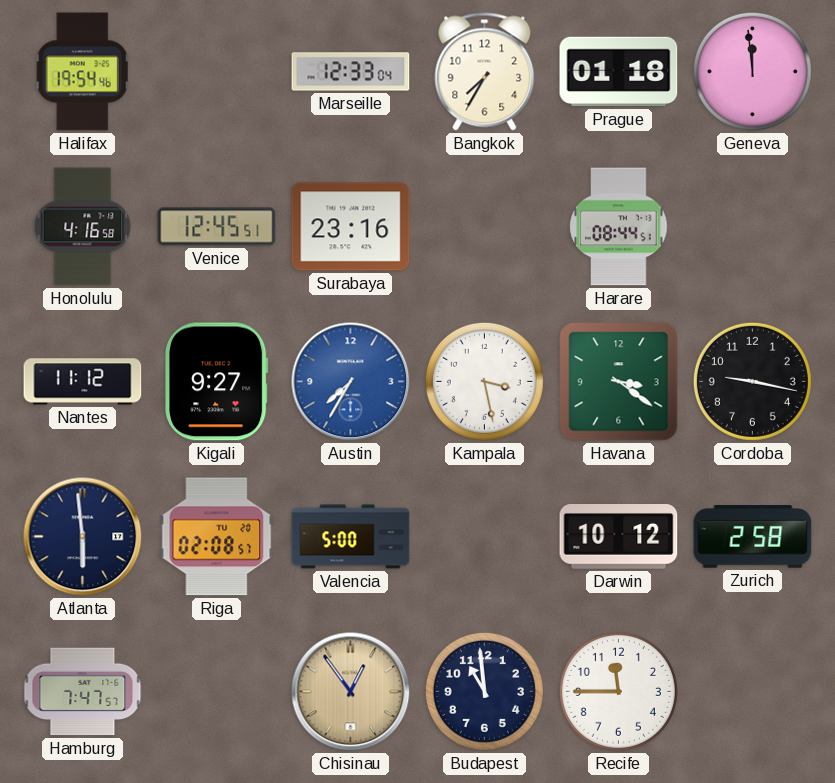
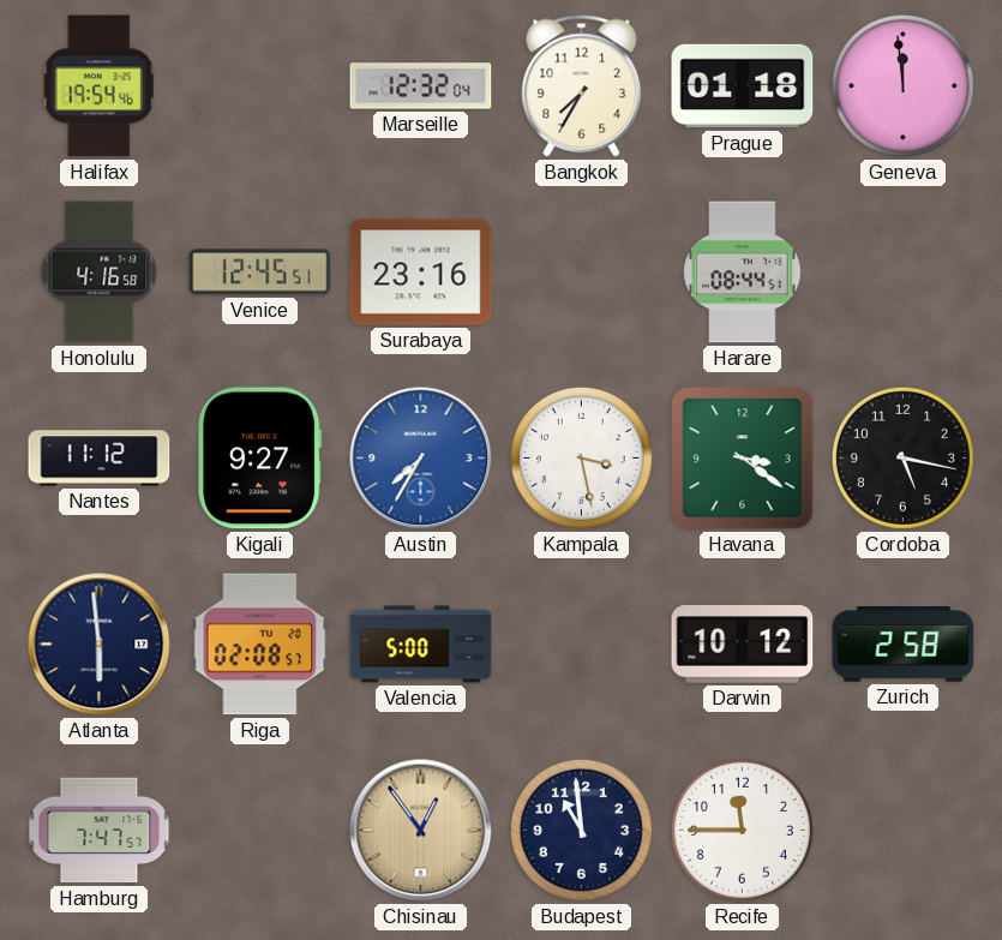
Marseille: 12:33 -> 12:32
Cordoba: 9:17 -> 5:17
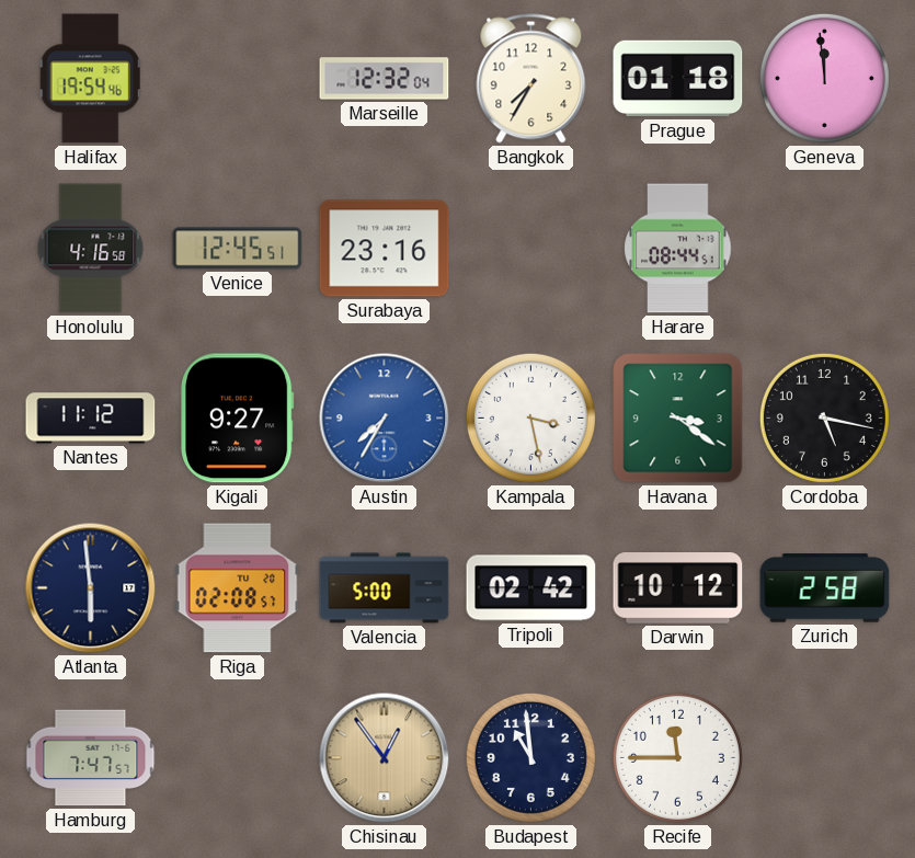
Tripoli: none -> 02:42
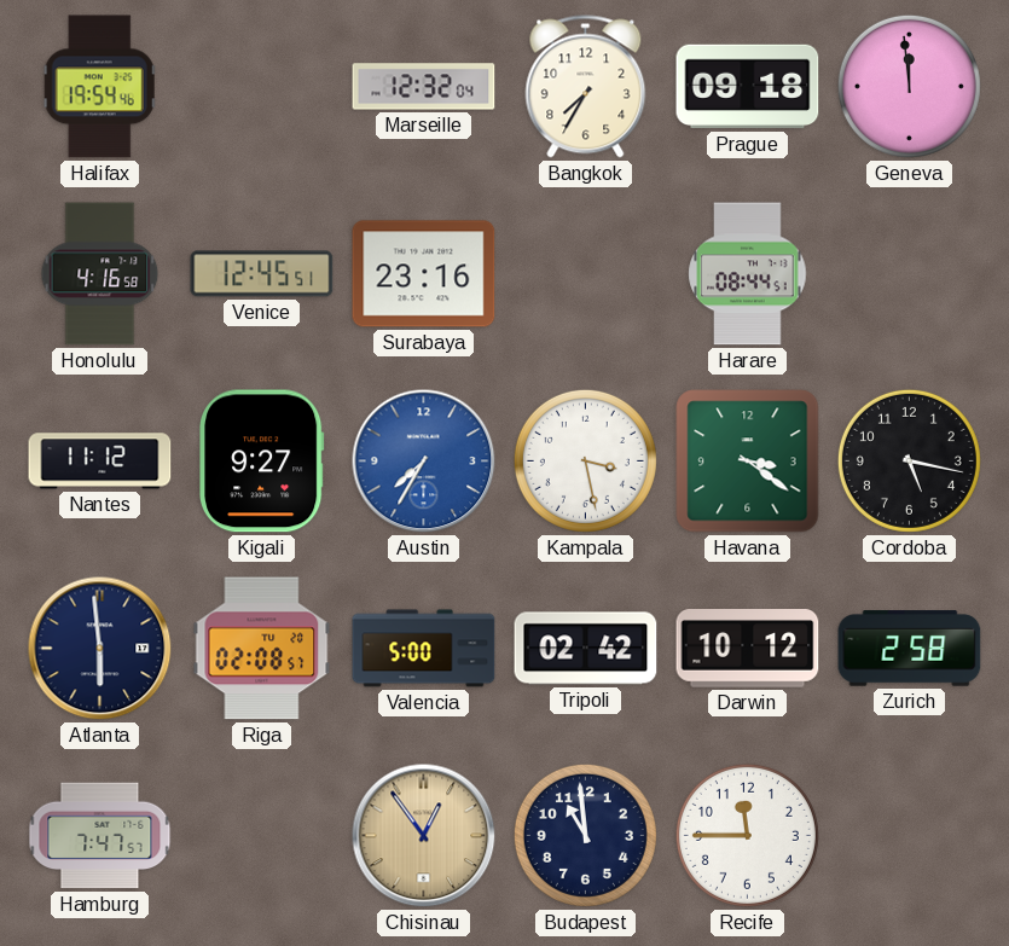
Prague: 01:18 -> 09:18
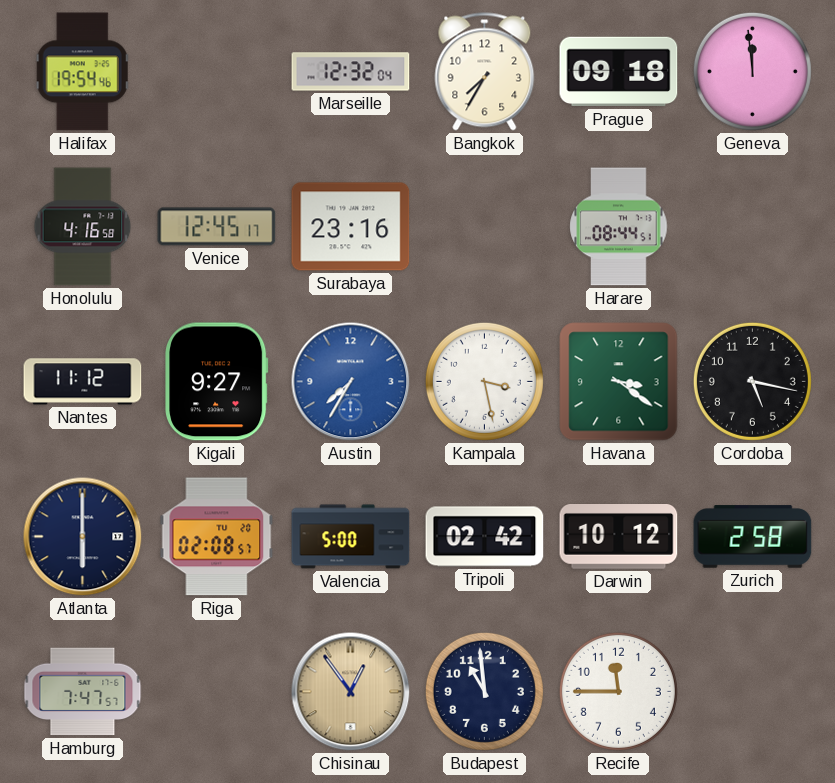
Venice: 12:45:51 -> 12:45:17
Atlanta: 5:59 -> 6:00
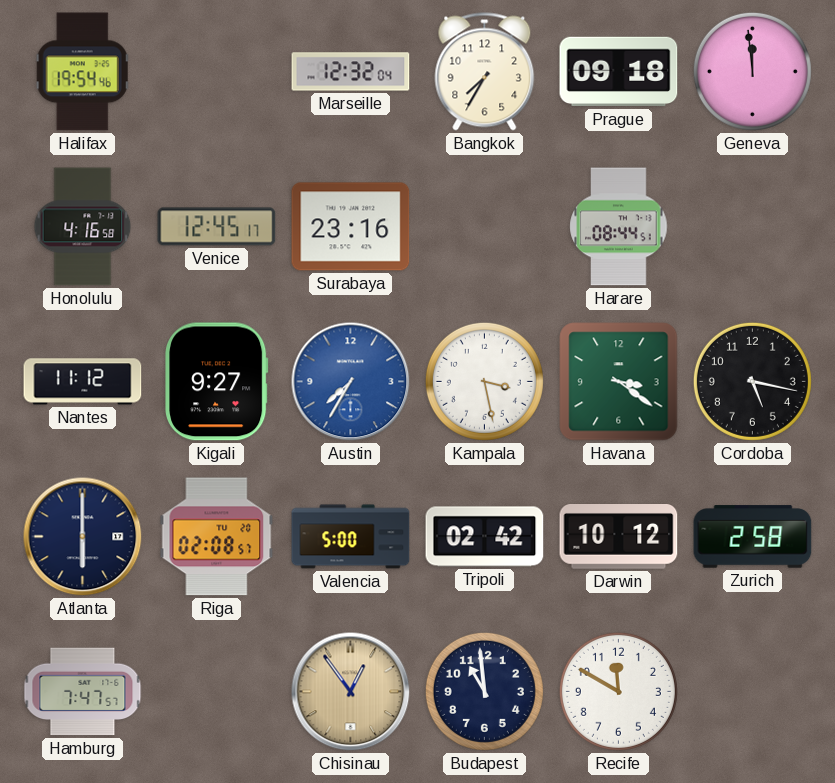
Recife: 11:45 -> 11:50
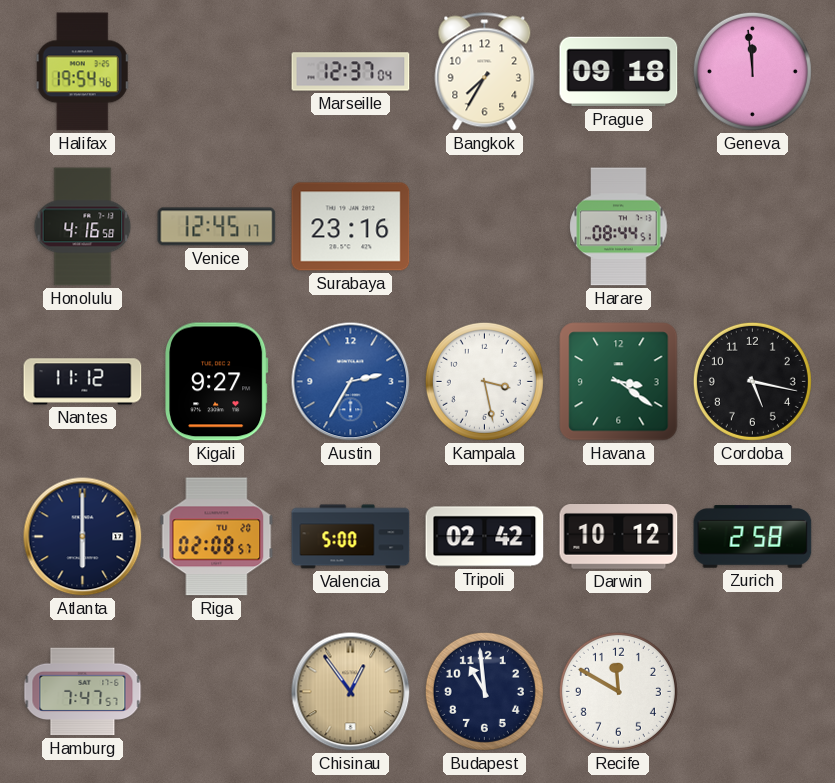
Marseille: 12:32 -> 12:37
Austin: 7:35 -> 2:35
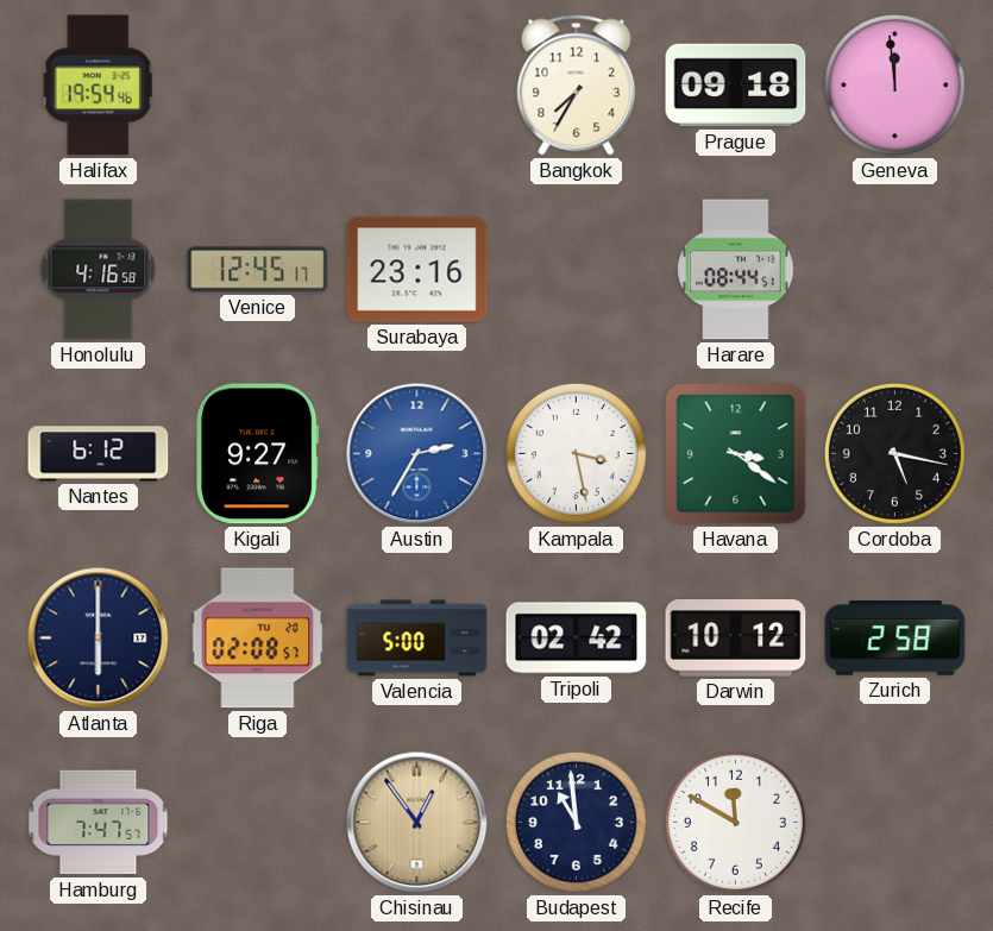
Marseille: 12:37 -> none
Nantes: 11:12 -> 6:12
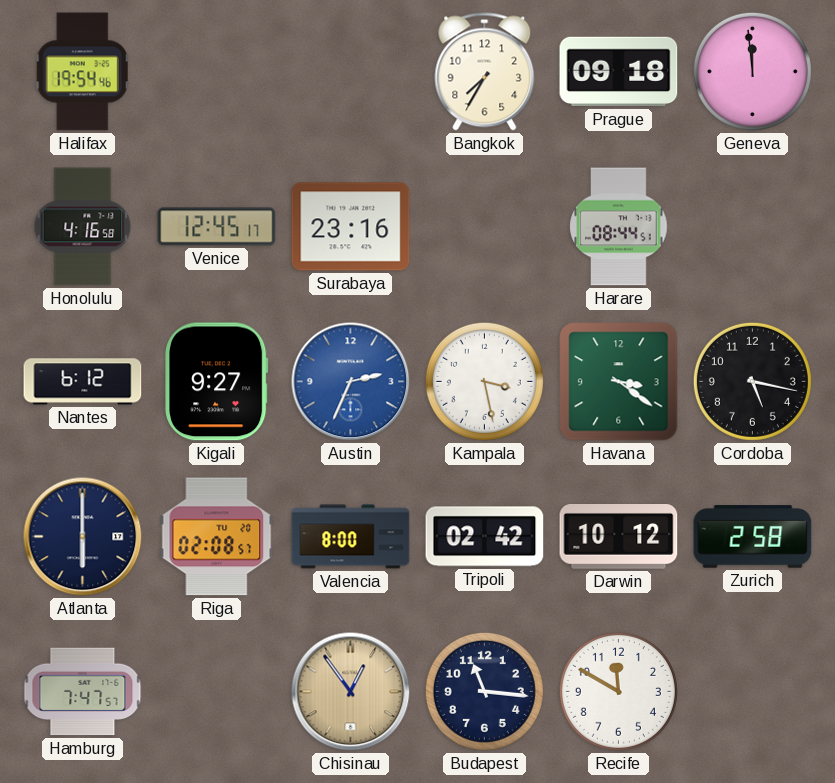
Austin: 2:35 -> 2:34
Valencia: 5:00 -> 8:00
Budapest: 10:59 -> 11:16
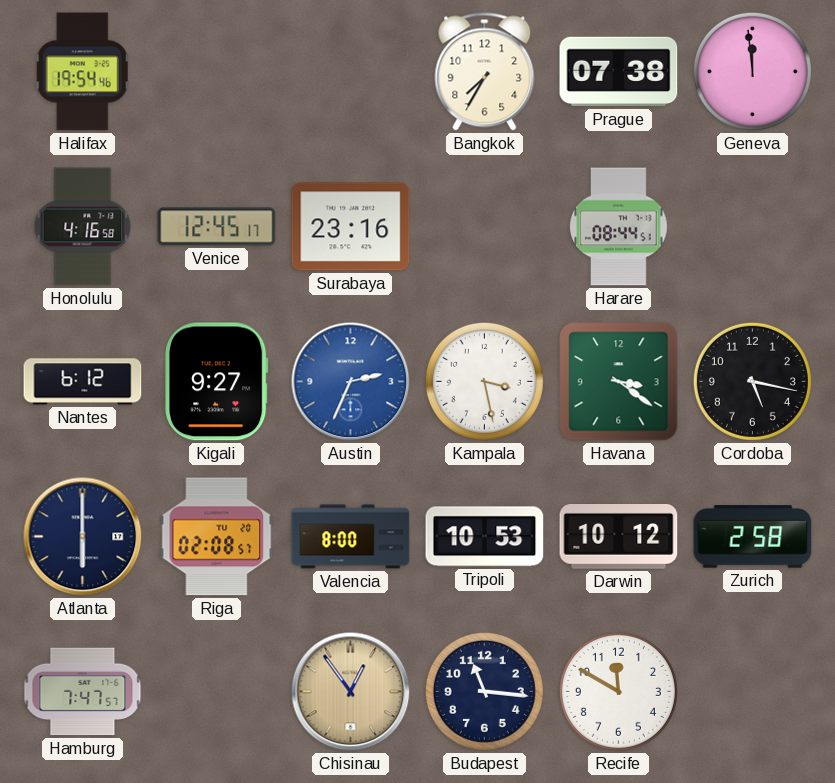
Prague: 09:18 -> 07:38
Tripoli: 02:42 -> 10:53
